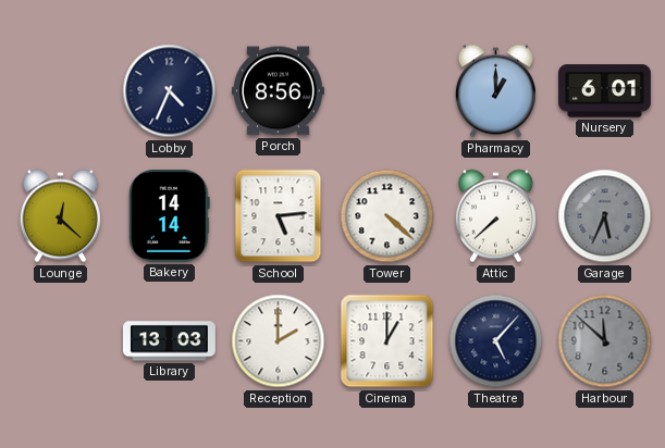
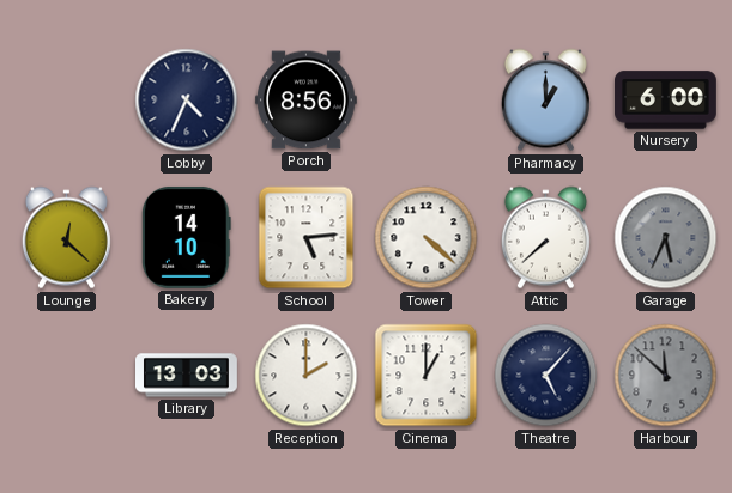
Nursery: 6:01 -> 6:00
Bakery: 14:14 -> 14:10
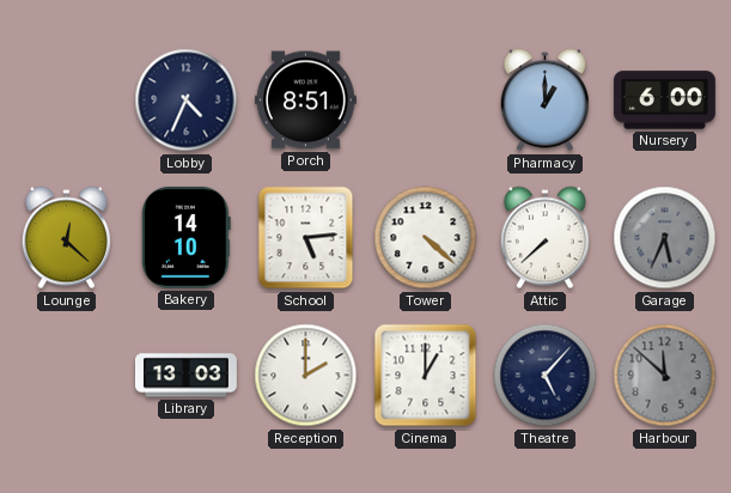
Porch: 8:56 -> 8:51
